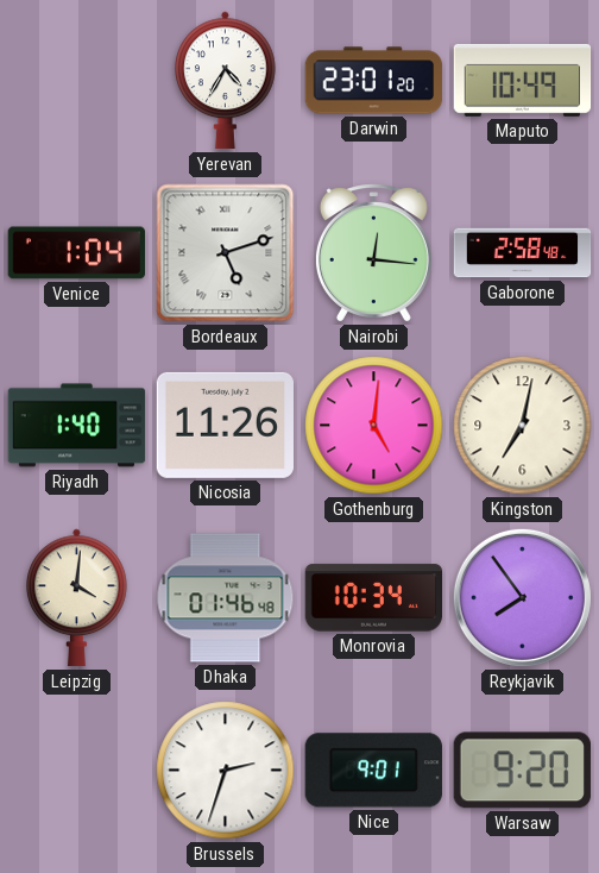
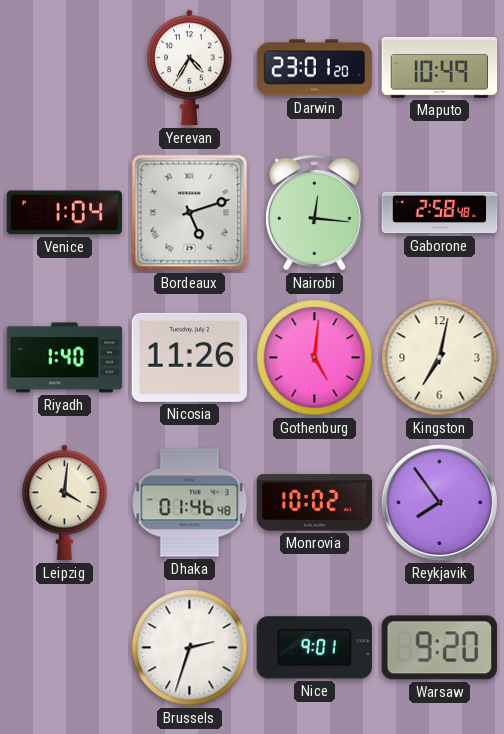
Monrovia: 10:34 -> 10:02
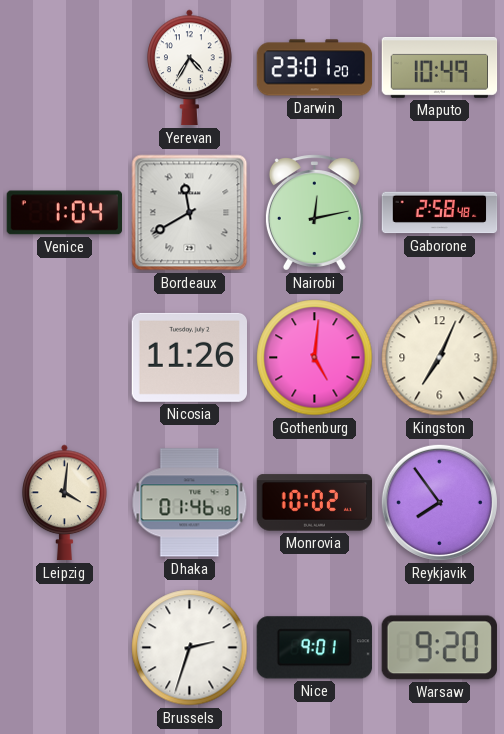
Bordeaux: 5:12 -> 11:40
Nairobi: 12:16 -> 12:13
Riyadh: 1:40 -> none
Kingston: 7:02 -> 7:04
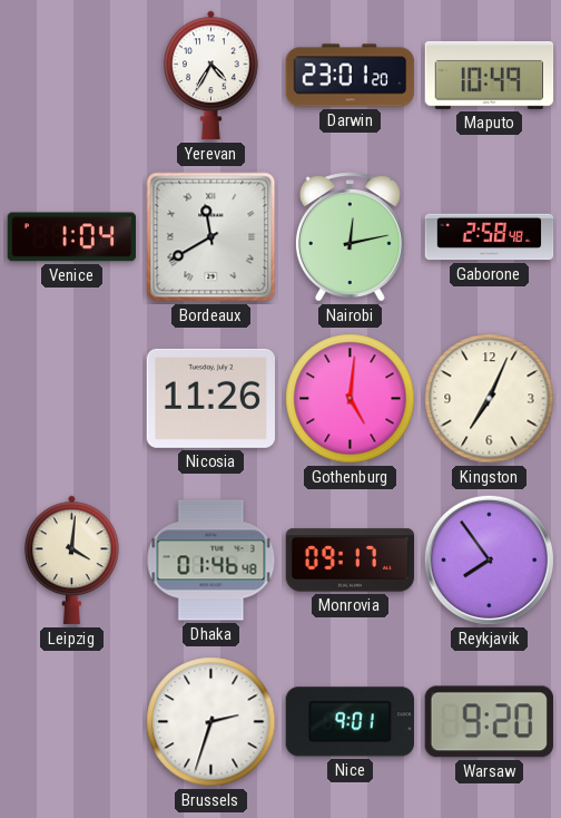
Monrovia: 10:02 -> 09:17
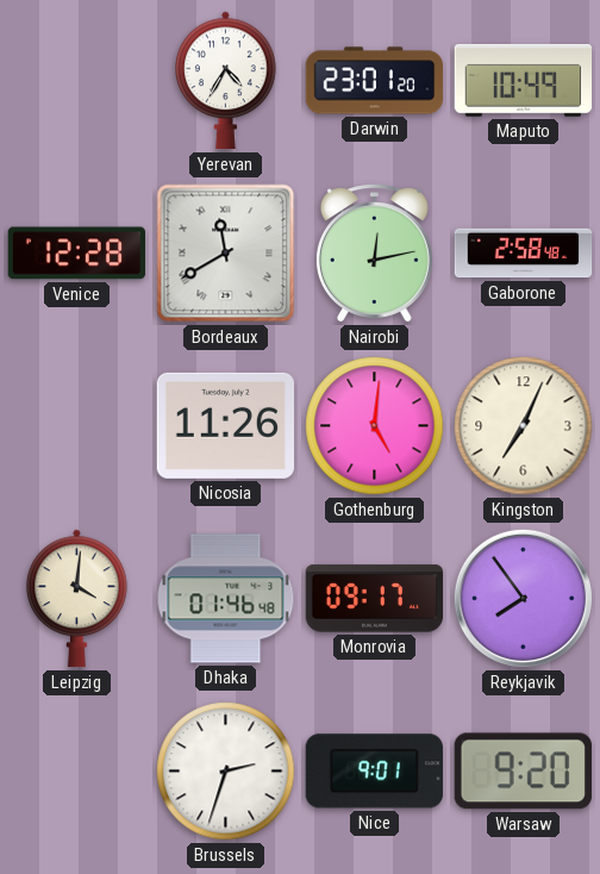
Venice: 1:04 -> 12:28
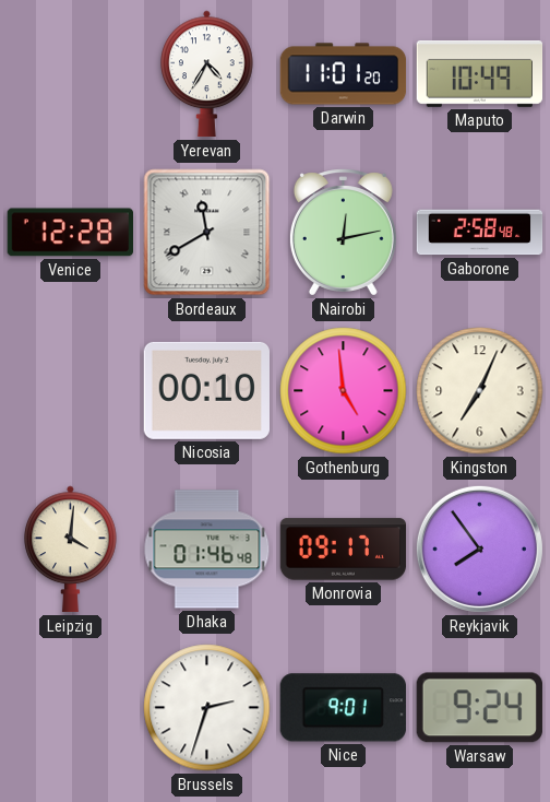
Darwin: 23:01 -> 11:01
Nicosia: 11:26 -> 00:10
Gothenburg: 5:01 -> 4:59
Warsaw: 9:20 -> 9:24
